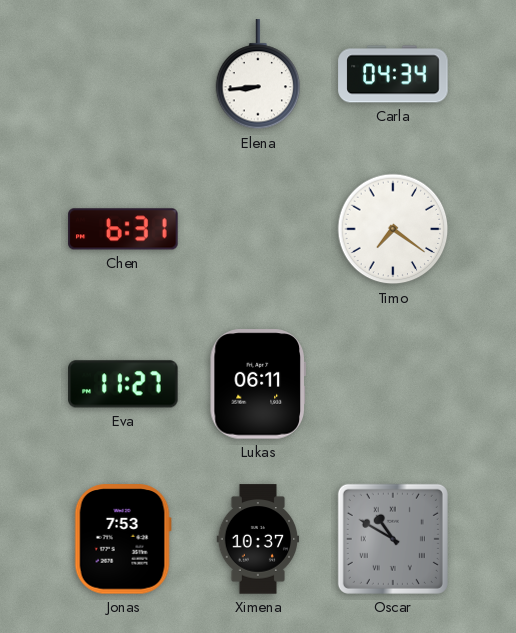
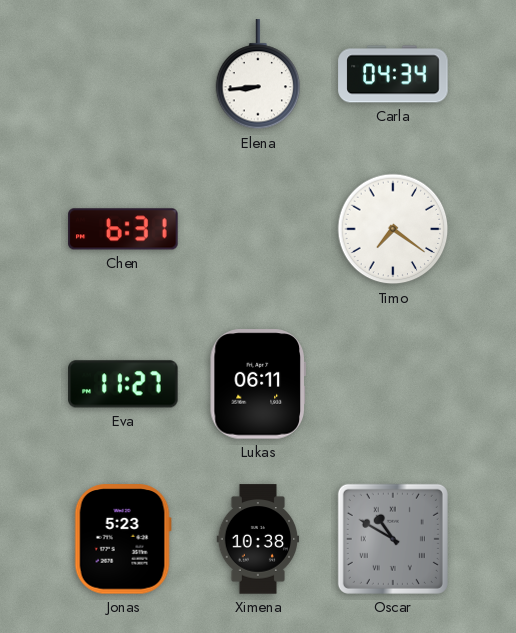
Jonas: 7:53 -> 5:23
Ximena: 10:37 -> 10:38
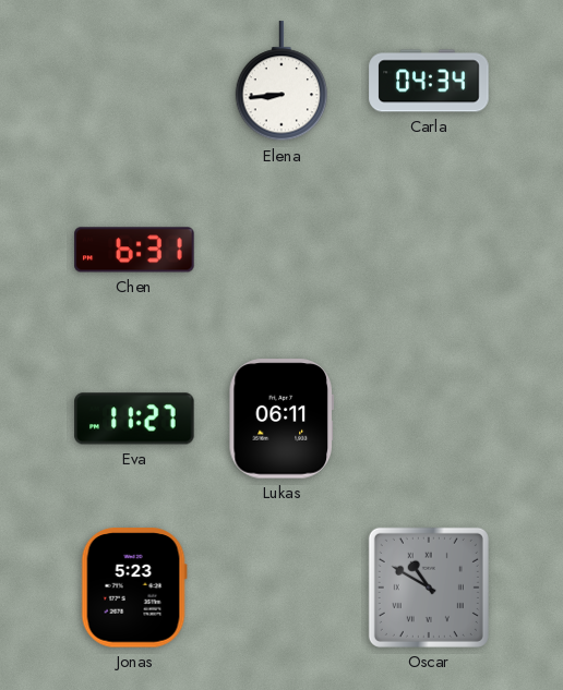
Timo: 7:21 -> none
Ximena: 10:38 -> none
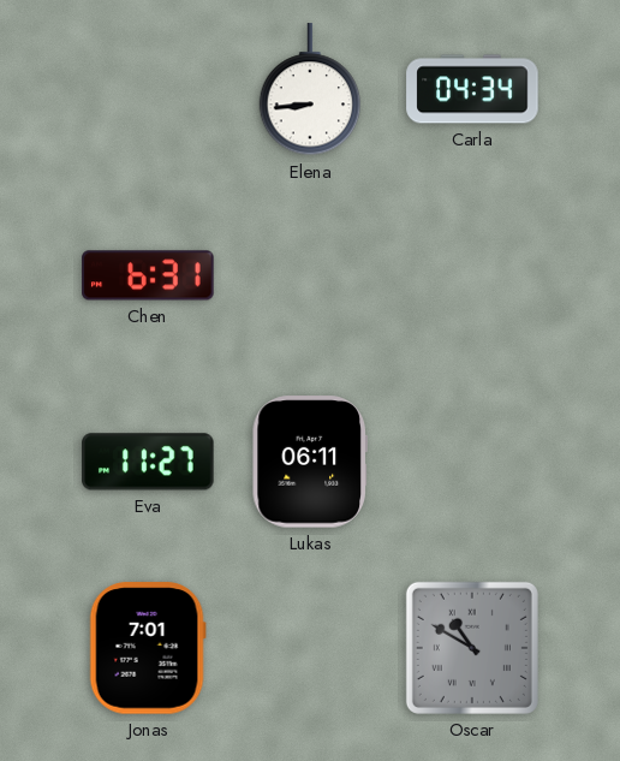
Jonas: 5:23 -> 7:01
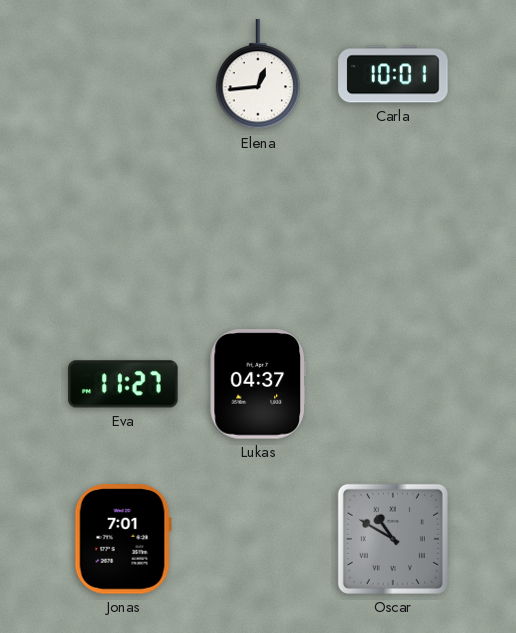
Elena: 8:44 -> 12:44
Carla: 04:34 -> 10:01
Chen: 6:31 -> none
Lukas: 06:11 -> 04:37
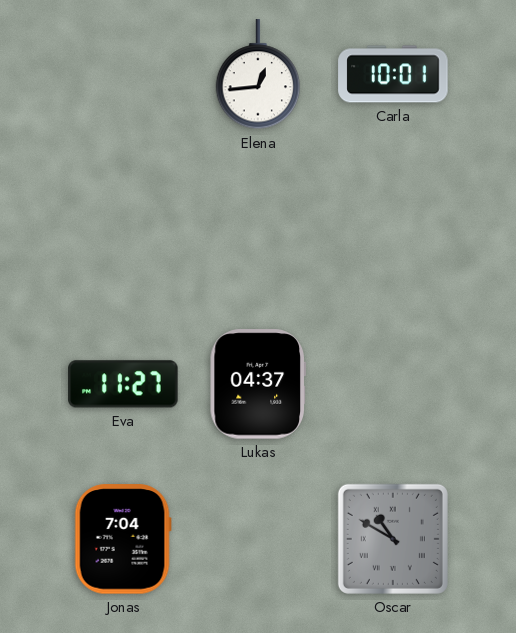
Jonas: 7:01 -> 7:04
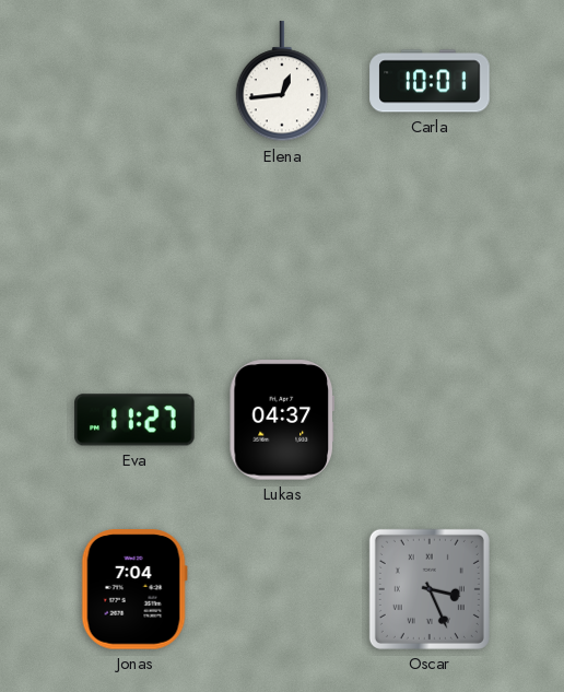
Oscar: 10:50 -> 3:26
